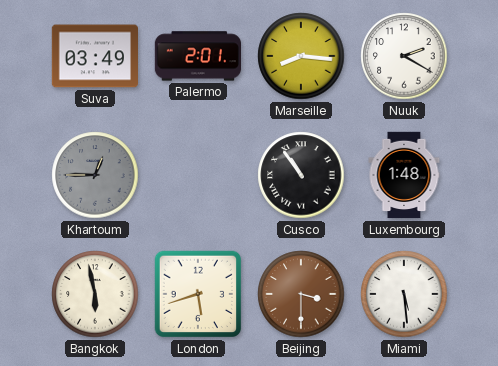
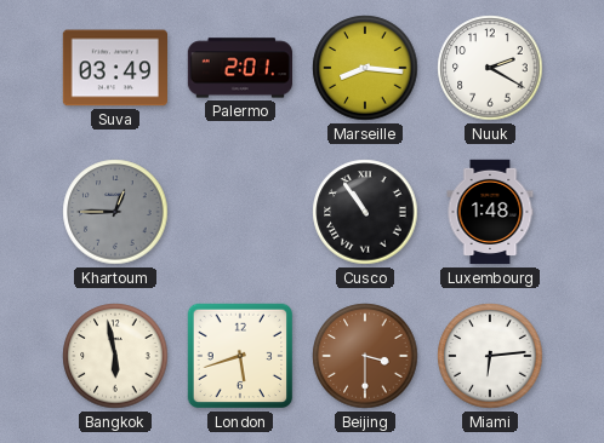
Miami: 5:29 -> 6:14
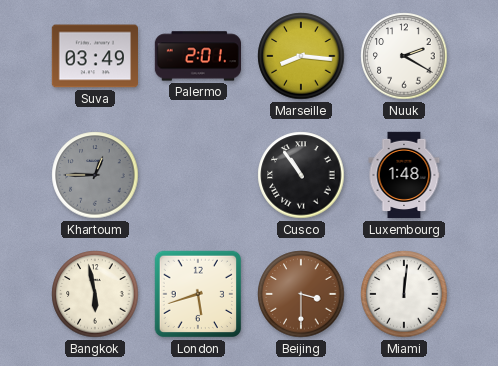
Miami: 6:14 -> 12:01
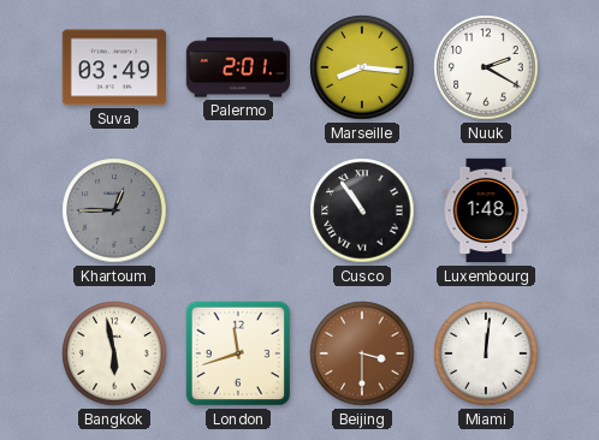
London: 5:42 -> 11:42
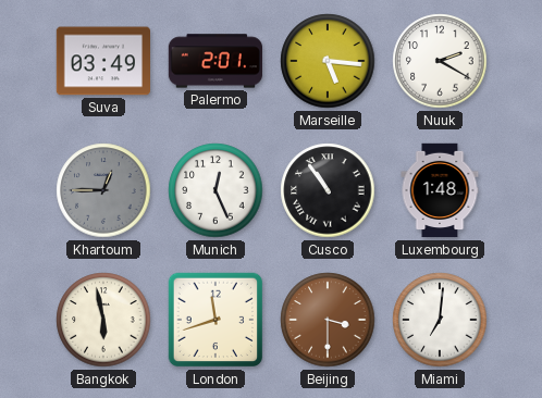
Marseille: 8:16 -> 5:16
Munich: none -> 12:26
Miami: 12:01 -> 7:01
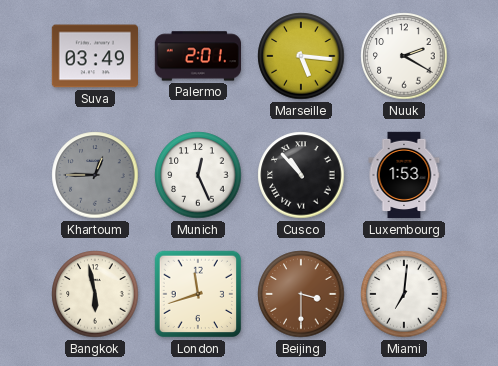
Cusco: 10:54 -> 10:53
Luxembourg: 1:48 -> 1:53
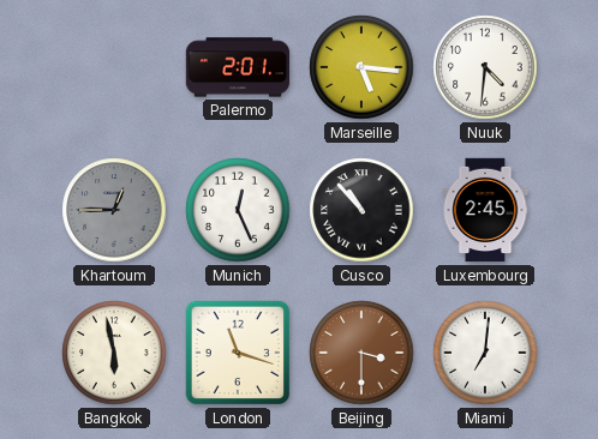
Suva: 03:49 -> none
Nuuk: 2:20 -> 4:31
Luxembourg: 1:53 -> 2:45
London: 11:42 -> 11:18
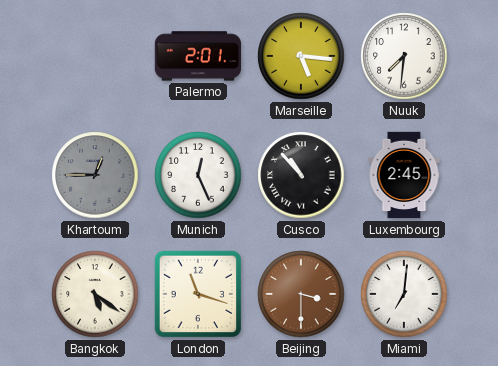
Nuuk: 4:31 -> 7:31
Bangkok: 5:58 -> 5:21
